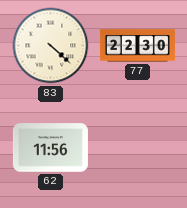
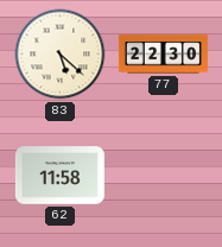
83: 4:22 -> 5:22
62: 11:56 -> 11:58
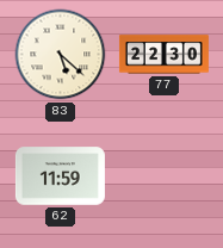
62: 11:58 -> 11:59
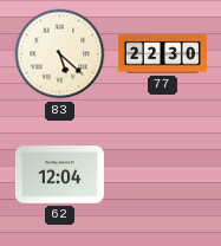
62: 11:59 -> 12:04
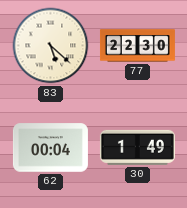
62: 12:04 -> 00:04
30: none -> 1:49
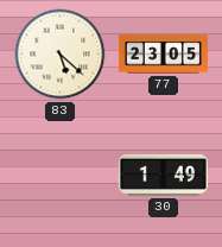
77: 22:30 -> 23:05
62: 00:04 -> none
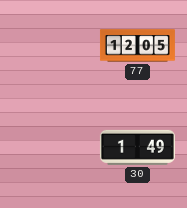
83: 5:22 -> none
77: 23:05 -> 12:05
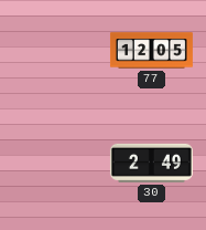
30: 1:49 -> 2:49
